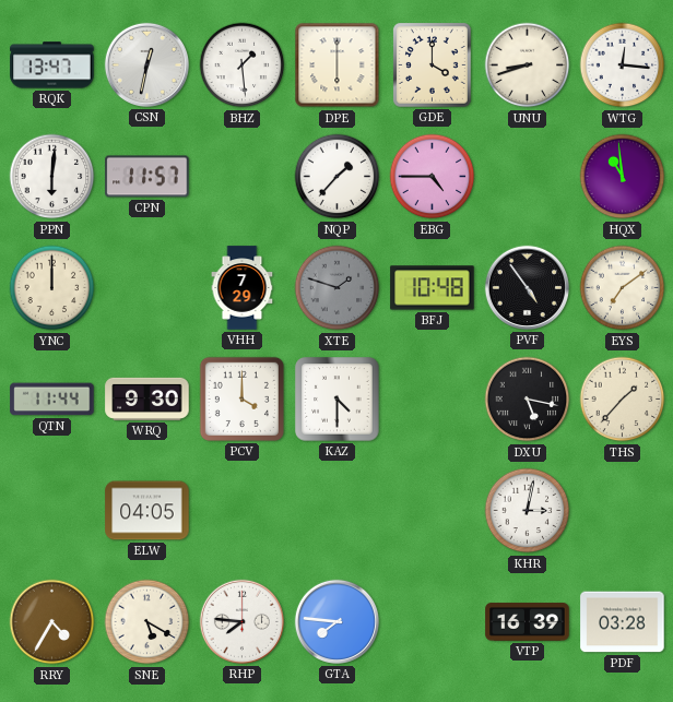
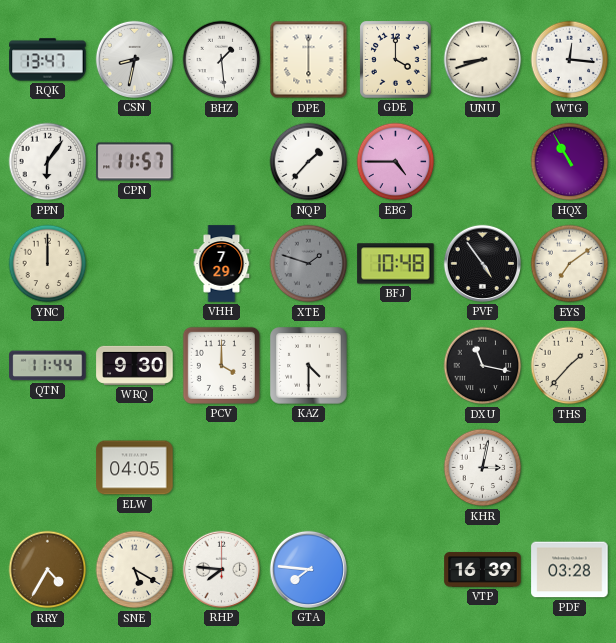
CSN: 12:32 -> 8:32
PPN: 6:01 -> 6:06
HQX: 10:59 -> 10:55
DXU: 5:17 -> 11:17
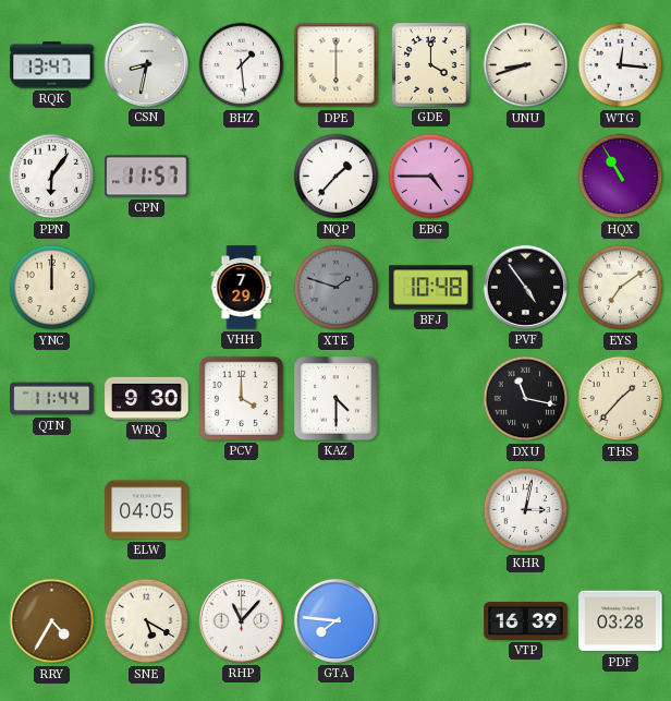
RHP: 7:46 -> 11:07
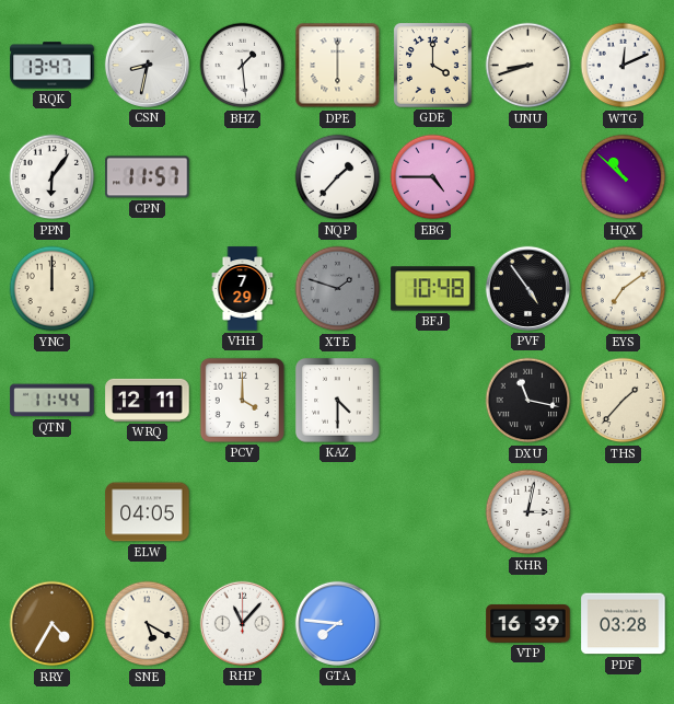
WTG: 12:16 -> 12:11
HQX: 10:55 -> 10:52
WRQ: 9:30 -> 12:11
